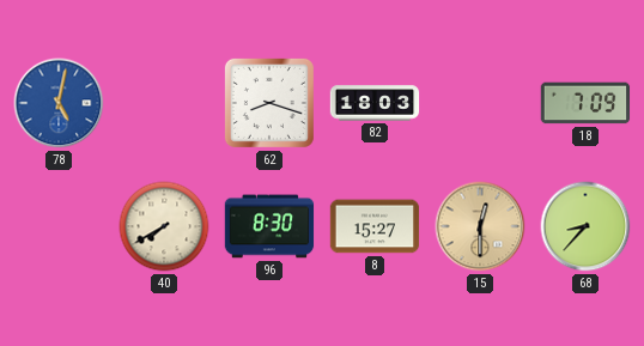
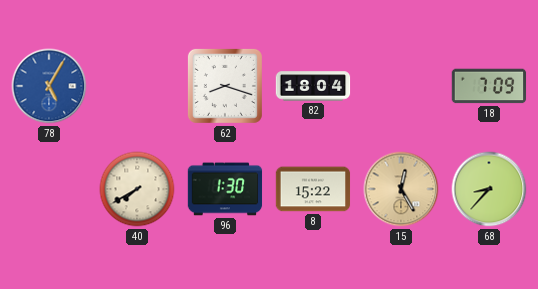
78: 5:02 -> 5:05
82: 18:03 -> 18:04
96: 8:30 -> 1:30
8: 15:27 -> 15:22
15: 12:30 -> 12:25
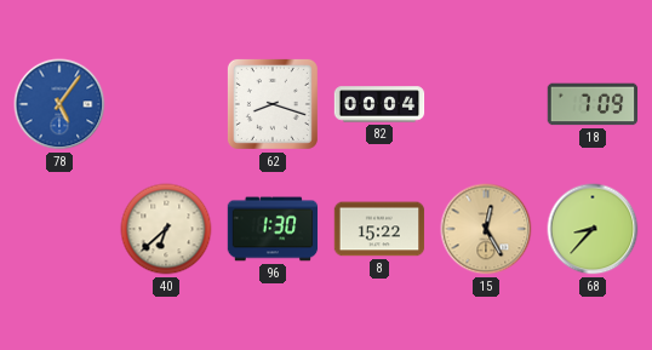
78: 5:05 -> 5:06
82: 18:04 -> 00:04
40: 7:40 -> 6:38
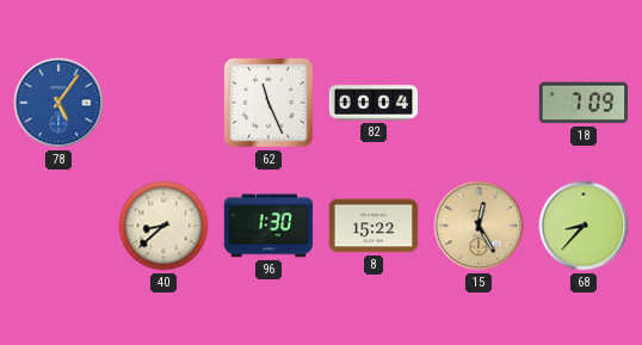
62: 8:18 -> 11:26
40: 6:38 -> 8:38
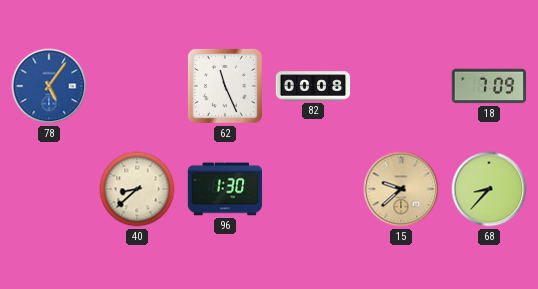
82: 00:04 -> 00:08
8: 15:22 -> none
15: 12:25 -> 9:38
